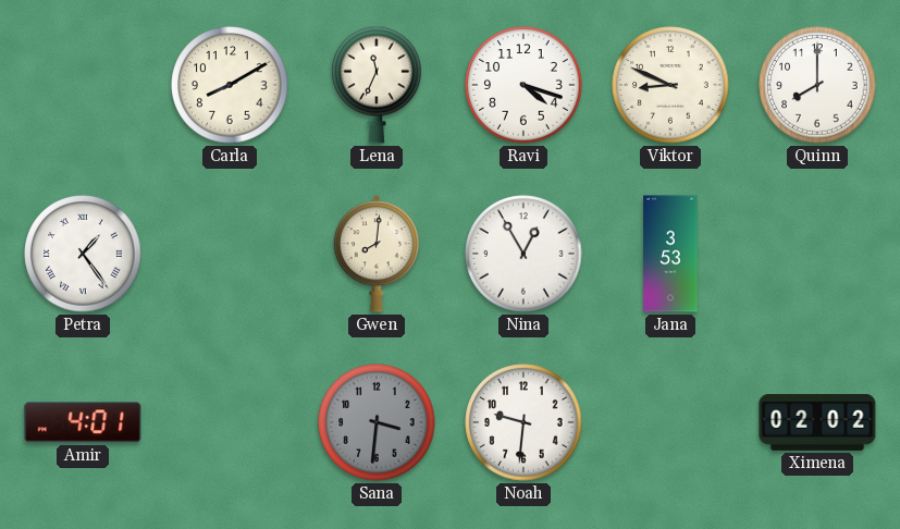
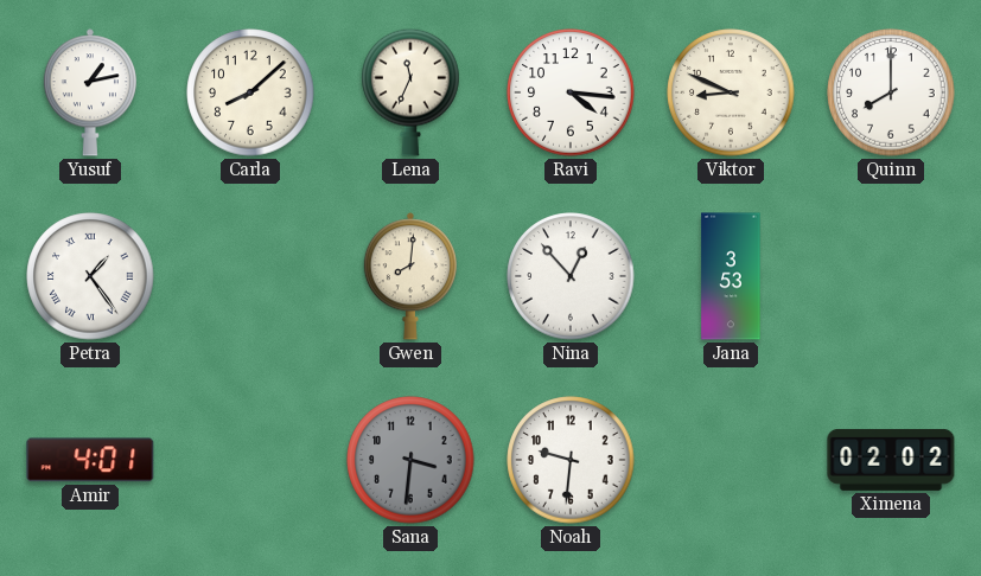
Yusuf: none -> 1:13
Carla: 8:10 -> 8:08
Ravi: 4:18 -> 4:16
Nina: 12:55 -> 12:53
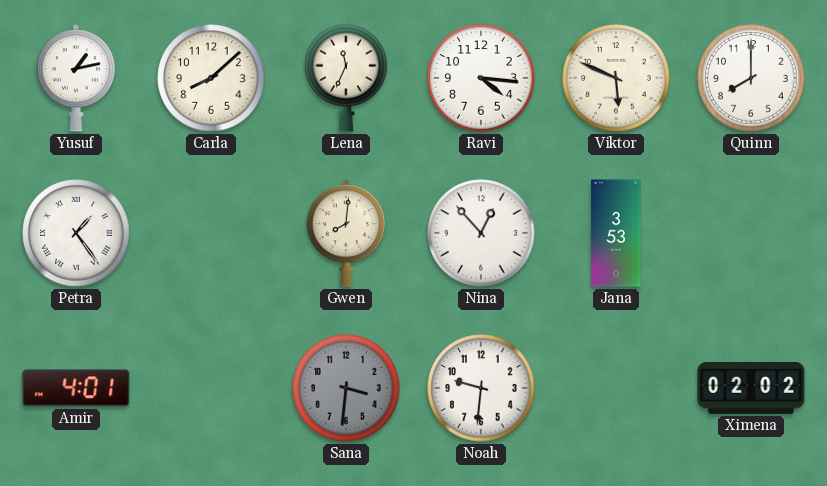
Viktor: 8:49 -> 5:49
